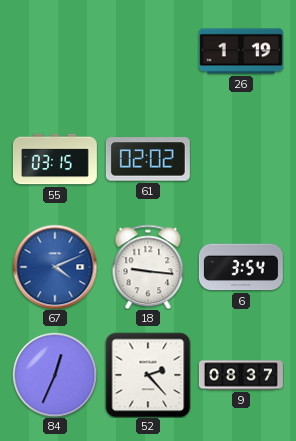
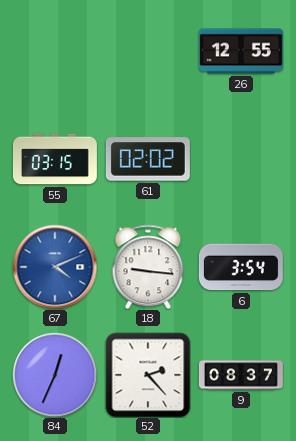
26: 1:19 -> 12:55
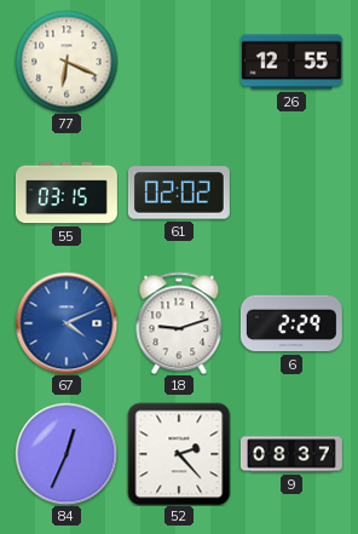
77: none -> 6:19
18: 9:16 -> 9:12
6: 3:54 -> 2:29
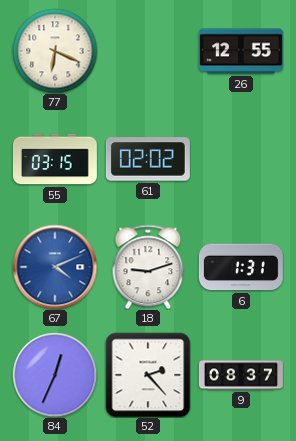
6: 2:29 -> 1:31
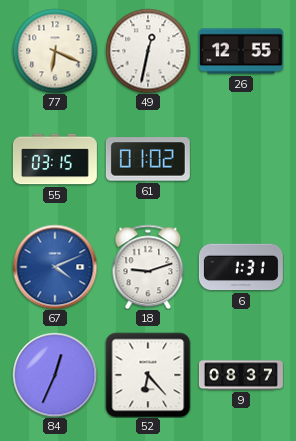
49: none -> 12:32
61: 02:02 -> 01:02
52: 2:23 -> 6:23
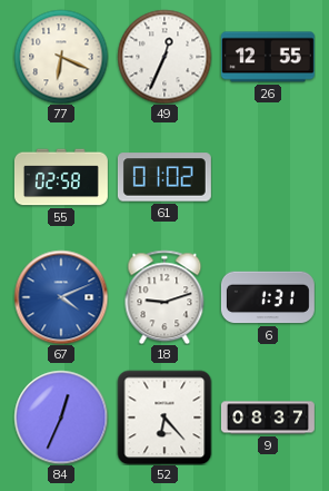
49: 12:32 -> 12:34
55: 03:15 -> 02:58
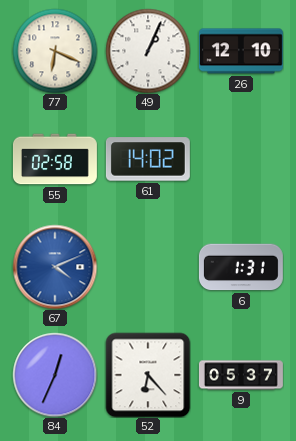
49: 12:34 -> 1:04
26: 12:55 -> 12:10
61: 01:02 -> 14:02
18: 9:12 -> none
9: 08:37 -> 05:37
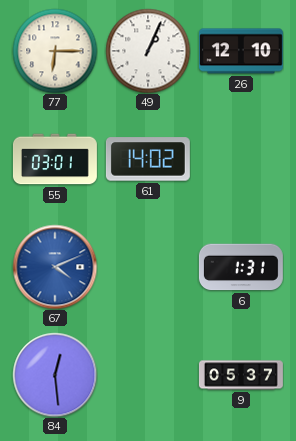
77: 6:19 -> 6:15
55: 02:58 -> 03:01
84: 12:34 -> 12:29
52: 6:23 -> none
